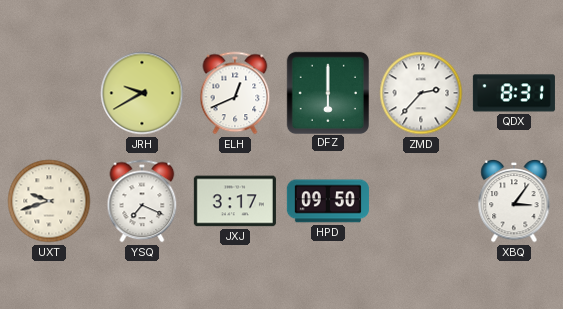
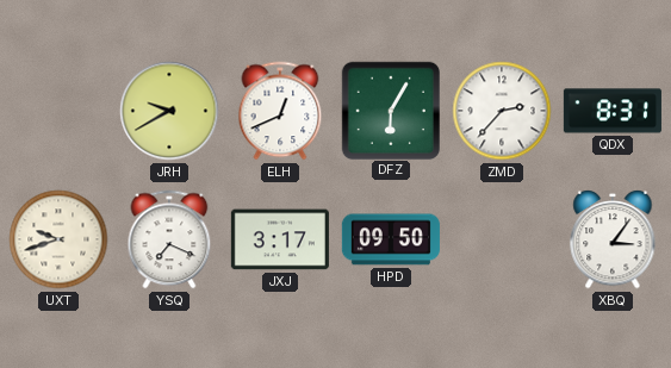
DFZ: 6:00 -> 6:05
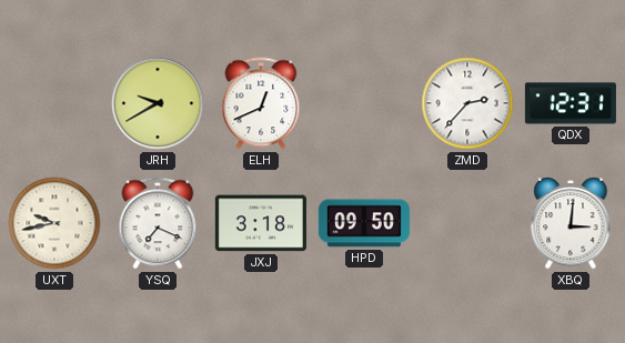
DFZ: 6:05 -> none
QDX: 8:31 -> 12:31
UXT: 9:42 -> 9:43
JXJ: 3:17 -> 3:18
XBQ: 3:06 -> 3:01
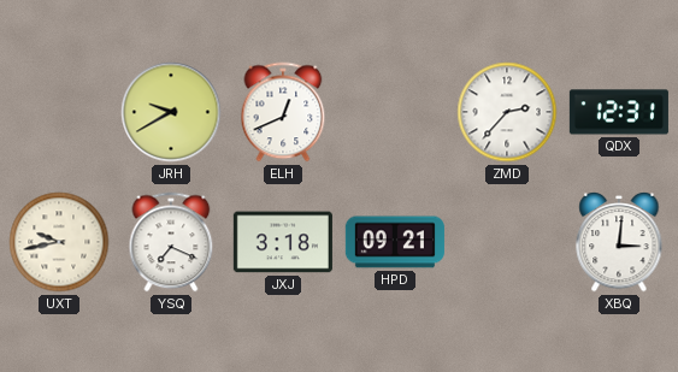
HPD: 09:50 -> 09:21
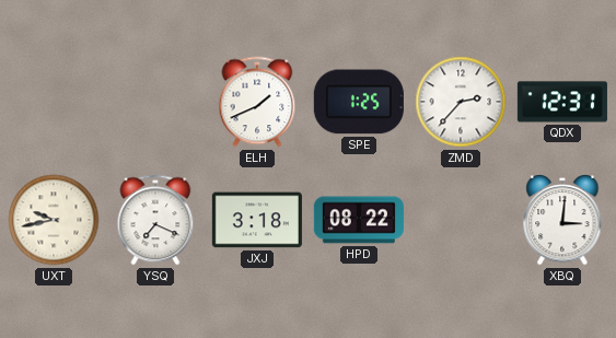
JRH: 9:40 -> none
ELH: 12:41 -> 1:41
SPE: none -> 1:25
HPD: 09:21 -> 08:22
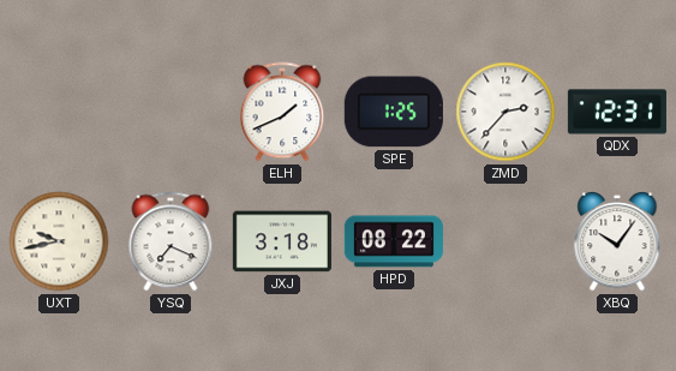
XBQ: 3:01 -> 10:06
